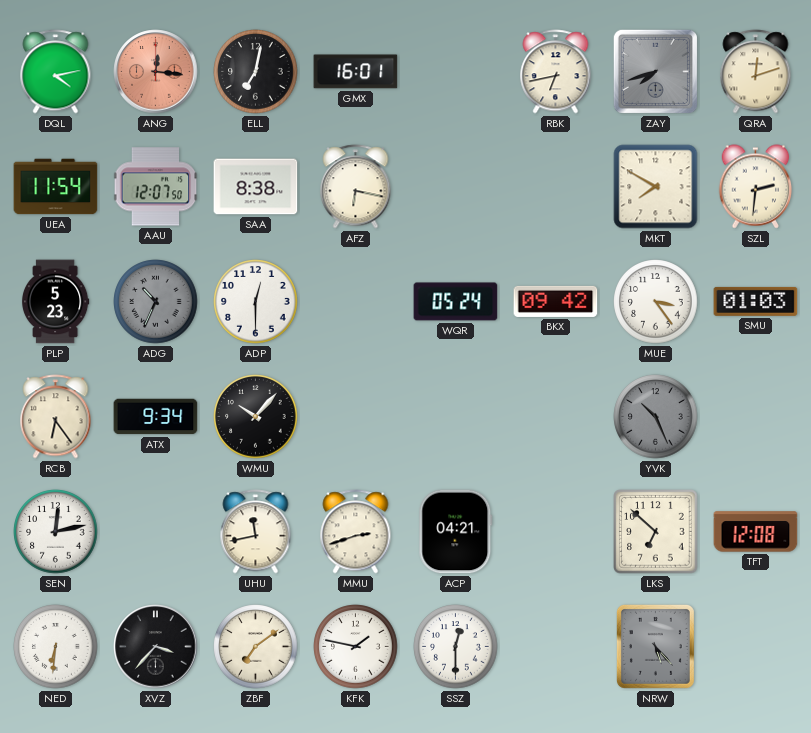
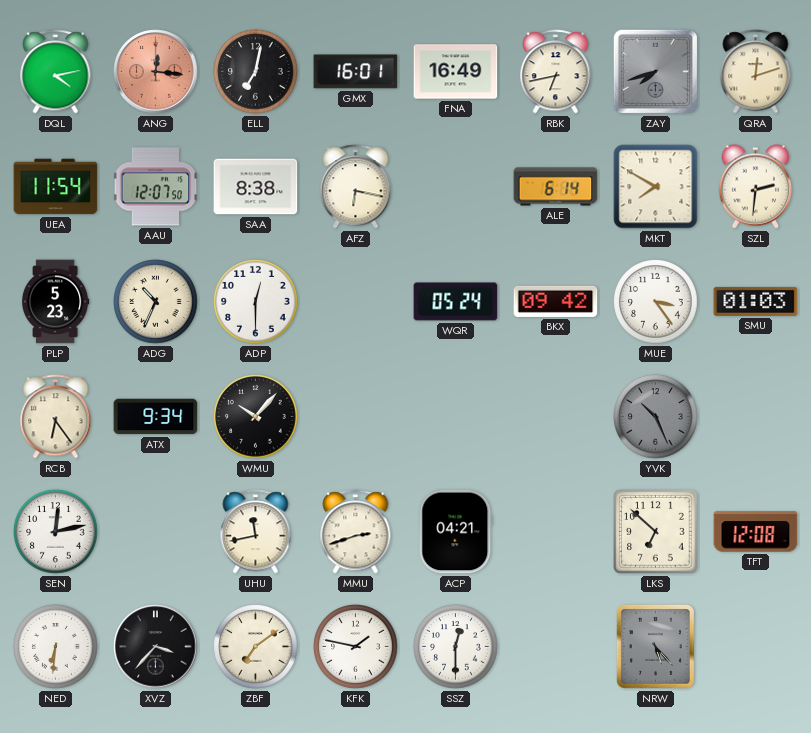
FNA: none -> 16:49
ALE: none -> 6:14
ADG dial: grey -> cream
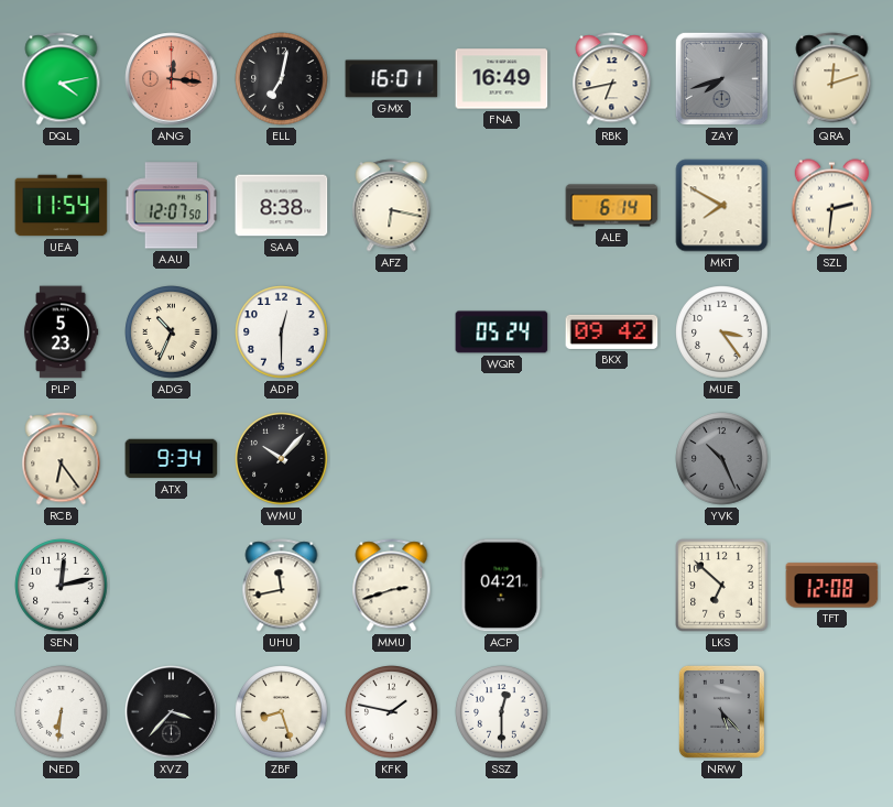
SMU: 01:03 -> none
ZBF: 7:09 -> 8:27
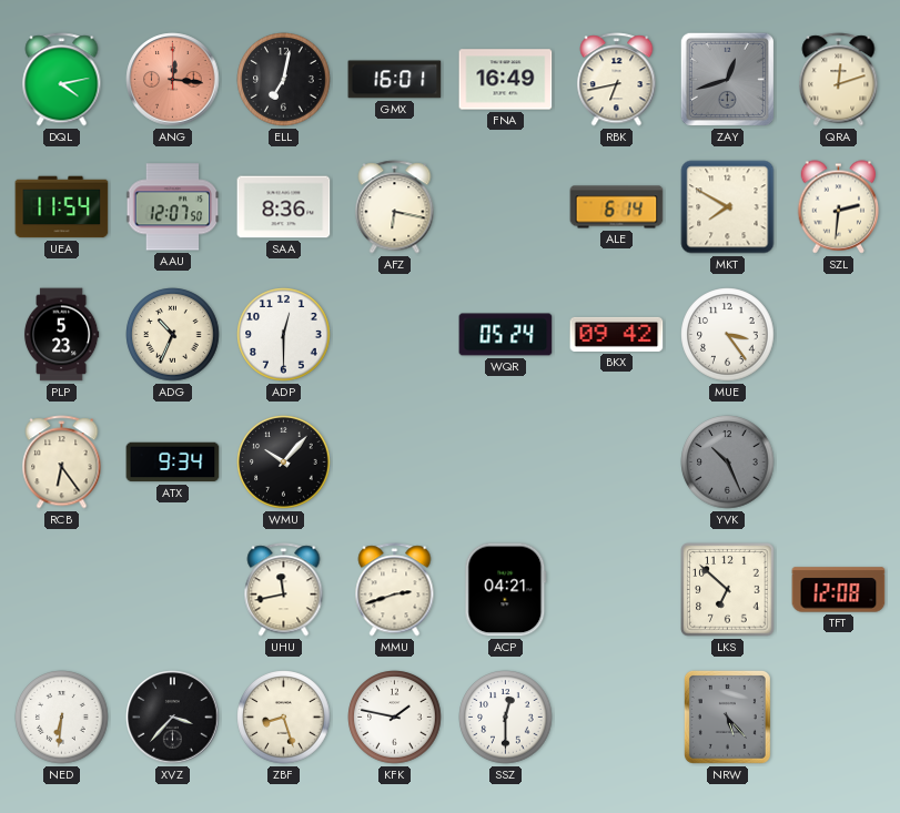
ZAY: 7:42 -> 12:42
SAA: 8:38 -> 8:36
SEN: 12:13 -> none
